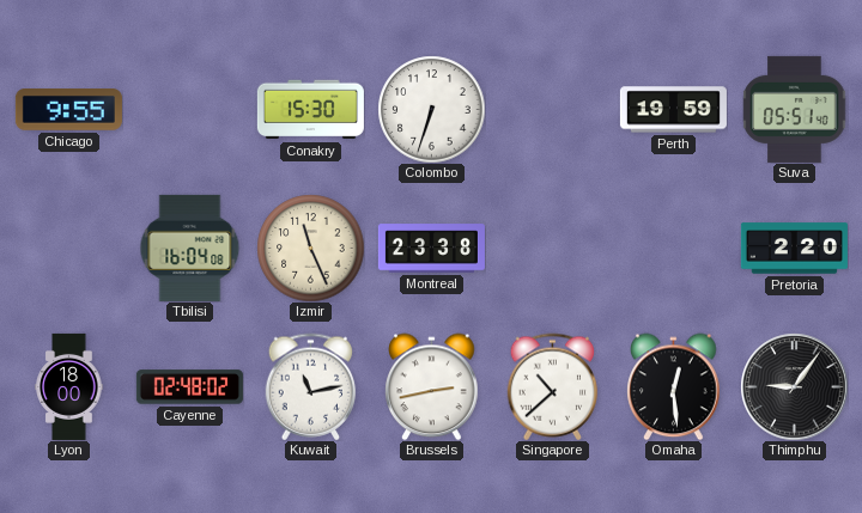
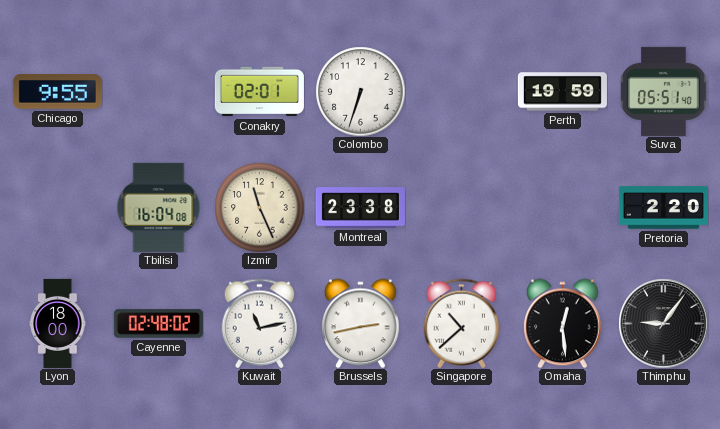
Conakry: 15:30 -> 02:01
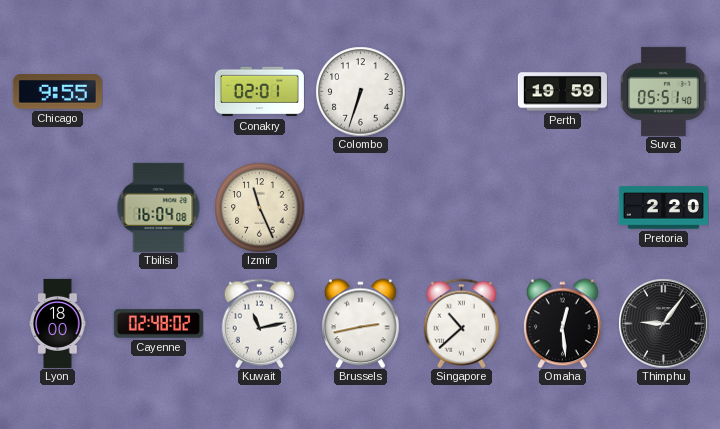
Montreal: 23:38 -> none
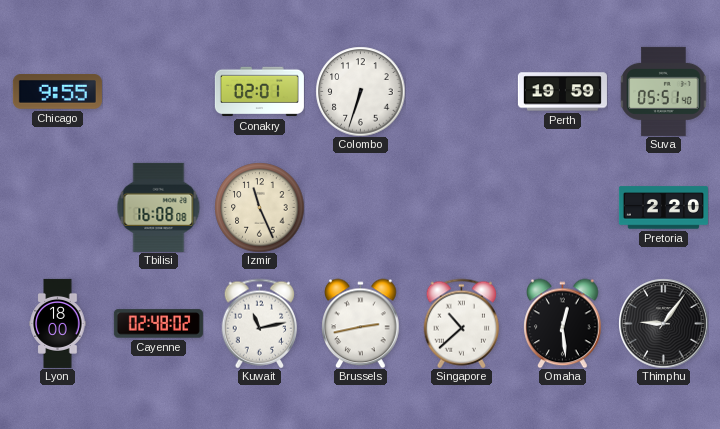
Tbilisi: 16:04 -> 16:08
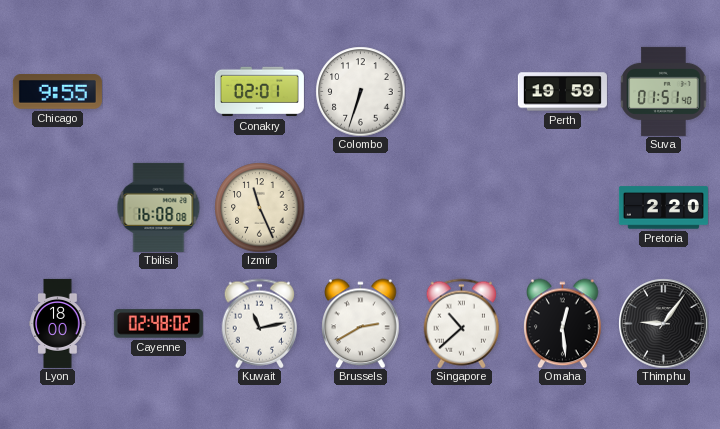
Suva: 05:51 -> 01:51
Brussels: 2:43 -> 2:40
